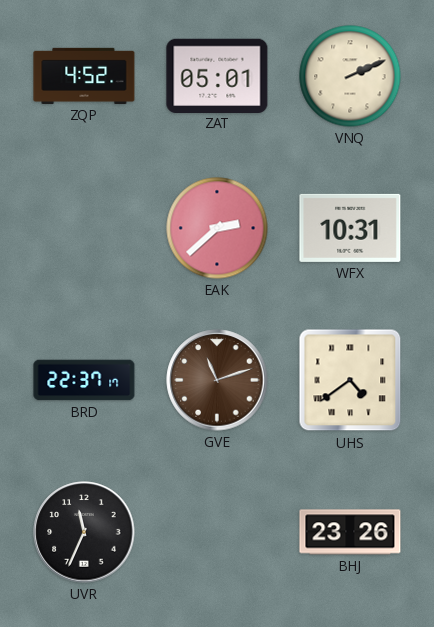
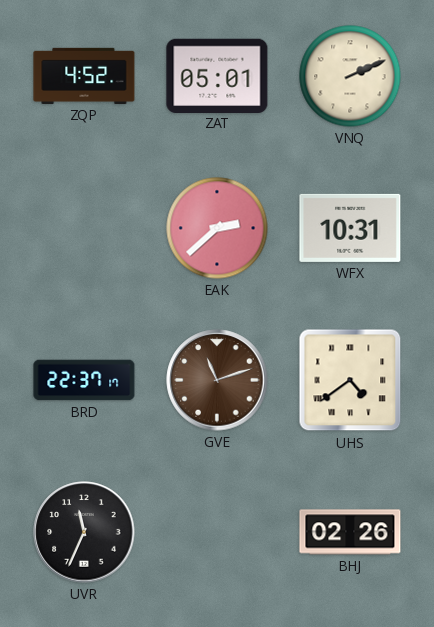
BHJ: 23:26 -> 02:26
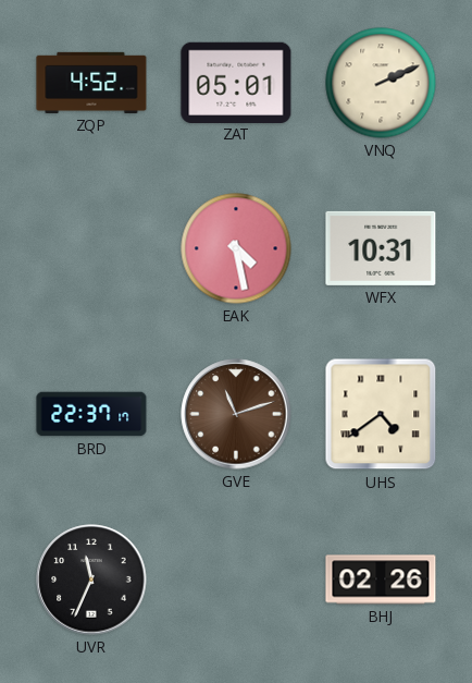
EAK: 2:38 -> 4:28
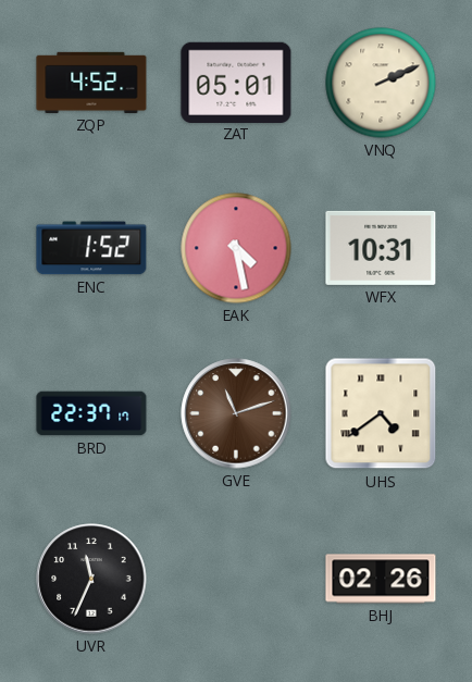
ENC: none -> 1:52
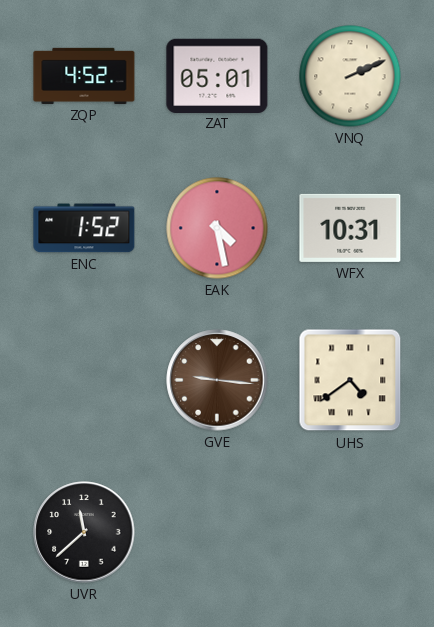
BRD: 22:37 -> none
GVE: 11:12 -> 9:16
UVR: 11:34 -> 11:38
BHJ: 02:26 -> none
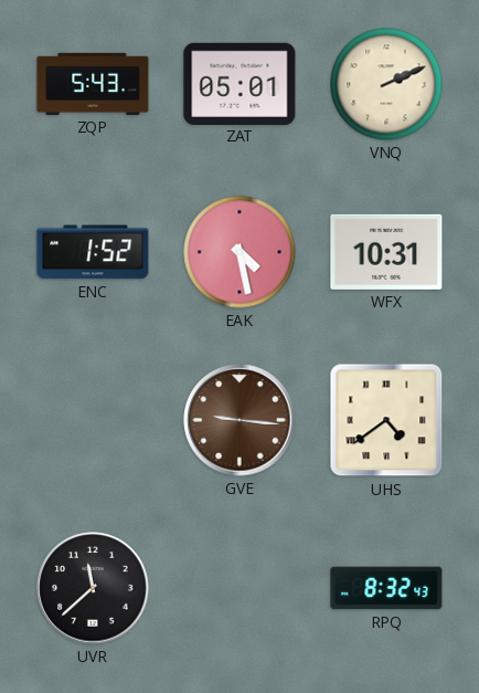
ZQP: 4:52 -> 5:43
RPQ: none -> 8:32
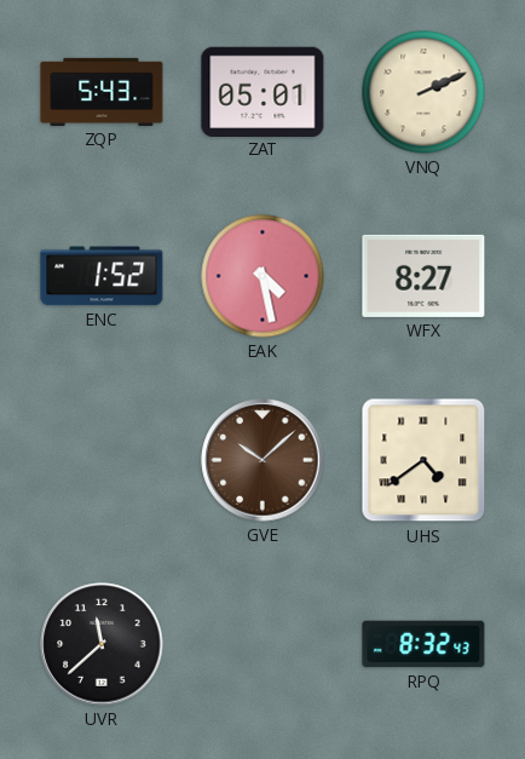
WFX: 10:31 -> 8:27
GVE: 9:16 -> 10:08
